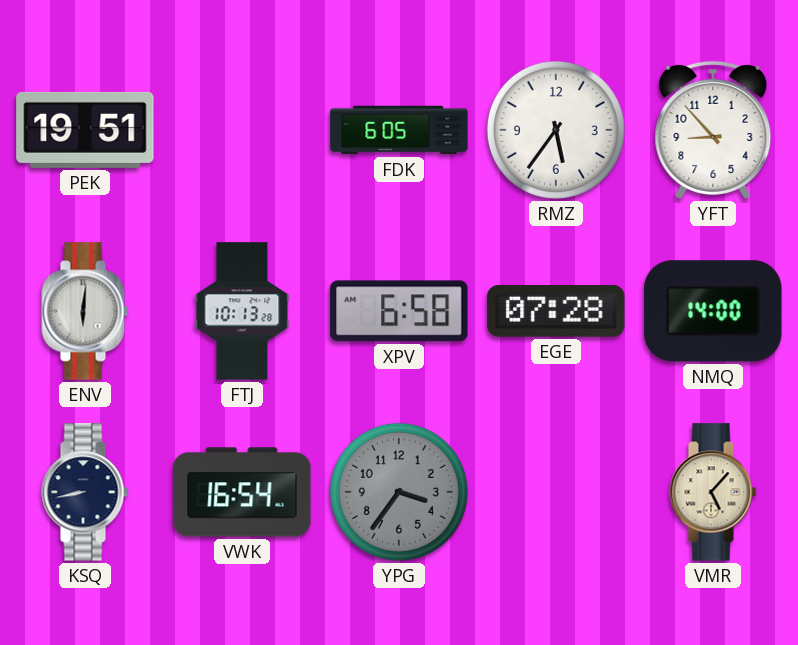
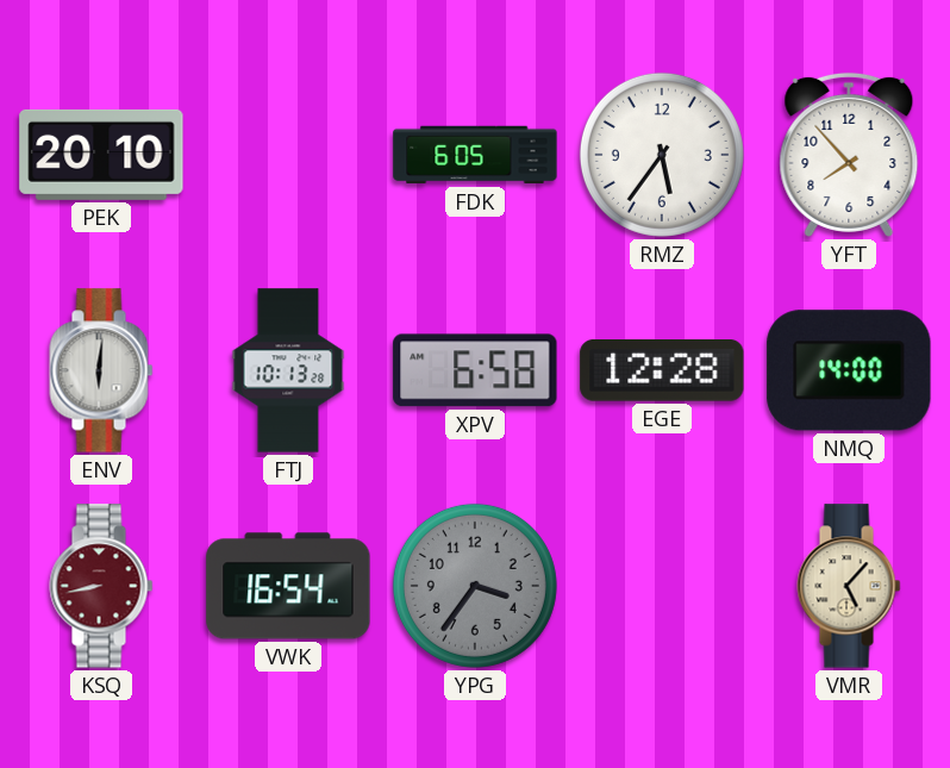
PEK: 19:51 -> 20:10
YFT: 8:53 -> 7:53
EGE: 07:28 -> 12:28
KSQ dial: navy -> burgundy
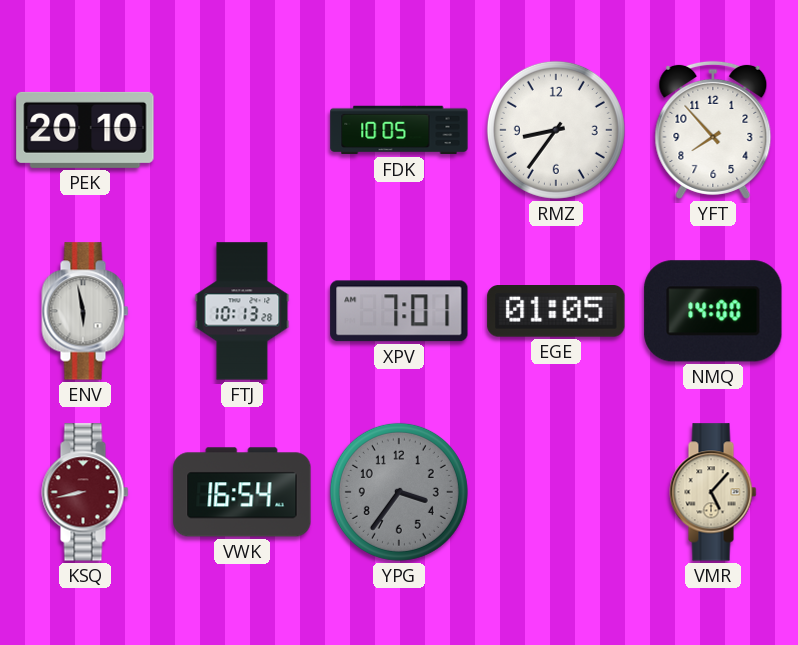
FDK: 6:05 -> 10:05
RMZ: 5:36 -> 8:36
ENV: 6:01 -> 5:58
XPV: 6:58 -> 7:01
EGE: 12:28 -> 01:05
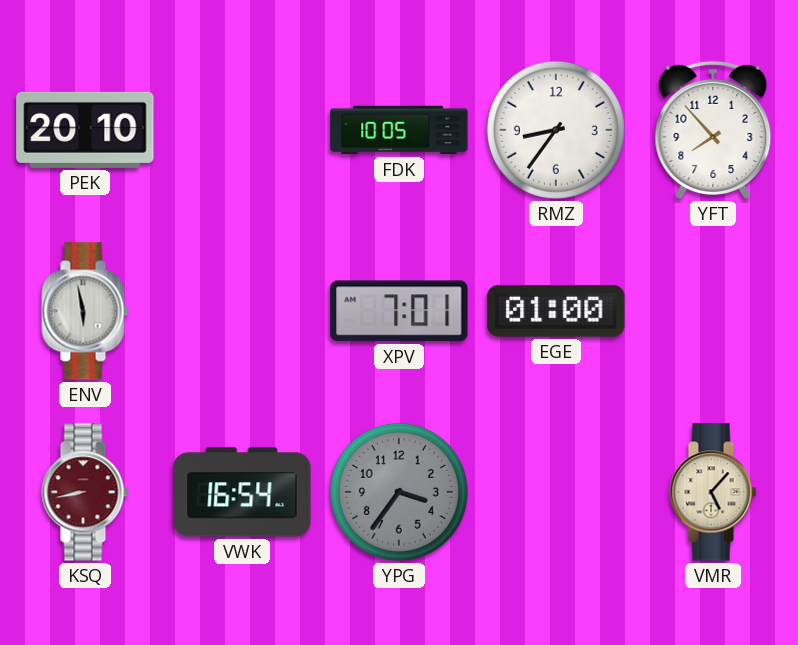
FTJ: 10:13 -> none
EGE: 01:05 -> 01:00
NMQ: 14:00 -> none
